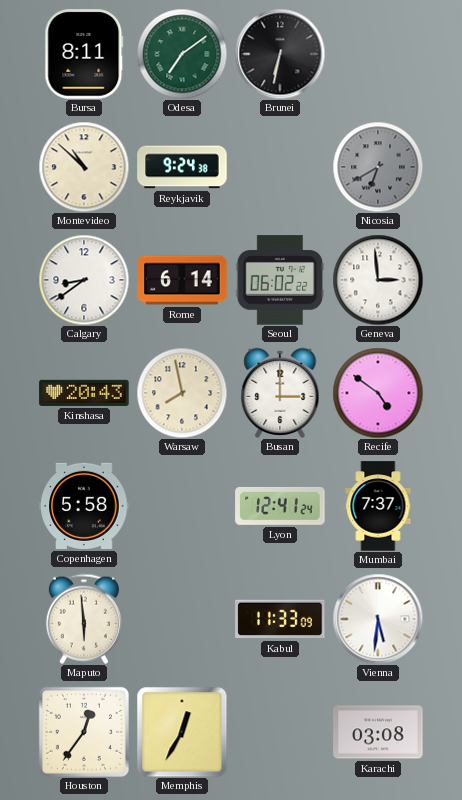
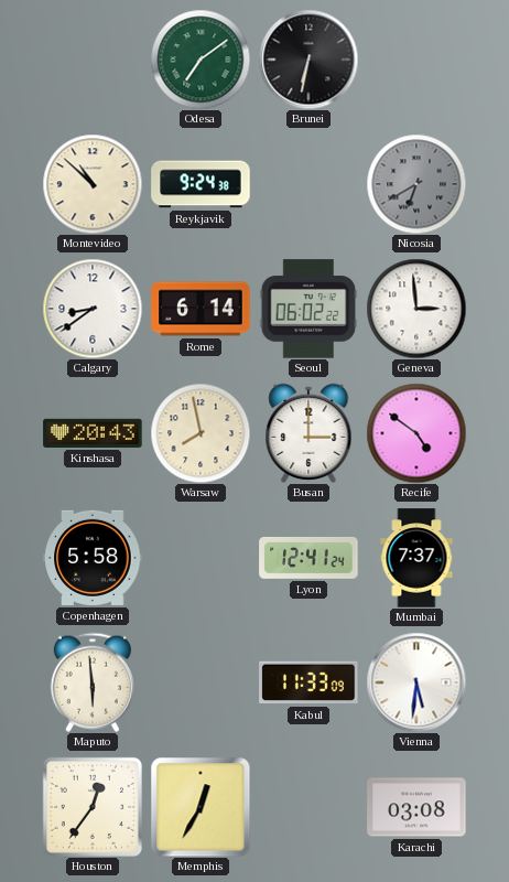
Bursa: 8:11 -> none
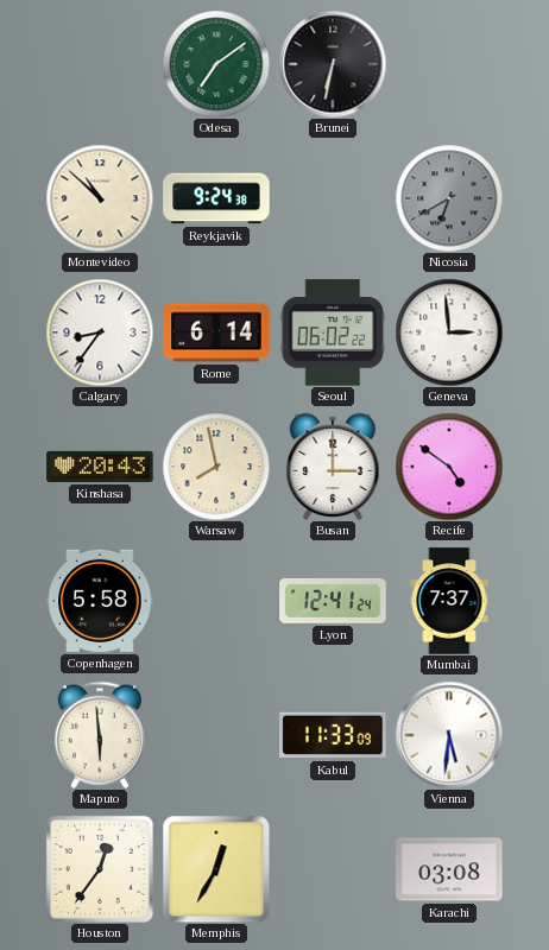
Calgary: 8:39 -> 8:36
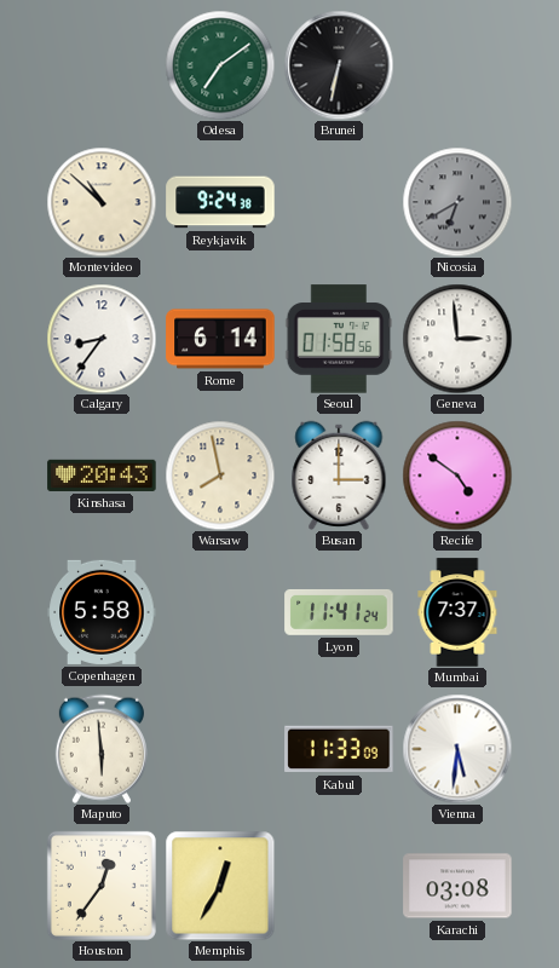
Seoul: 06:02 -> 01:58
Lyon: 12:41 -> 11:41
